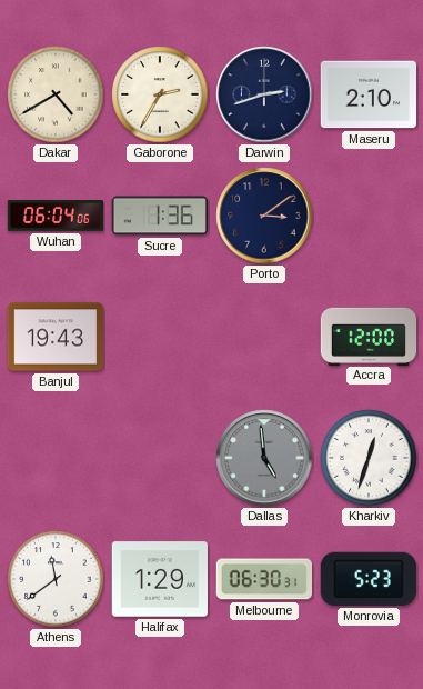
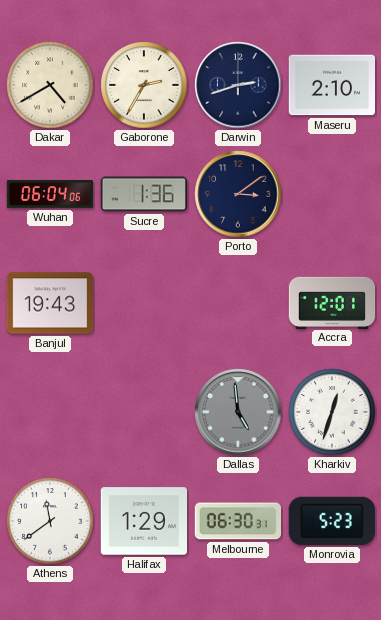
Accra: 12:00 -> 12:01
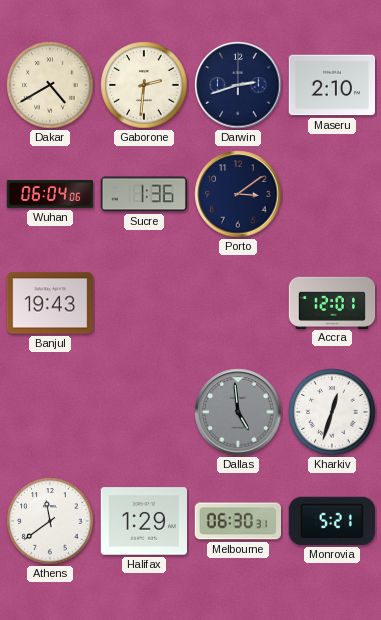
Gaborone: 2:35 -> 2:31
Monrovia: 5:23 -> 5:21
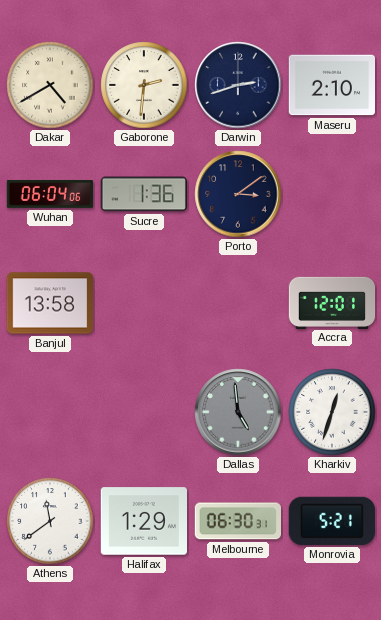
Banjul: 19:43 -> 13:58
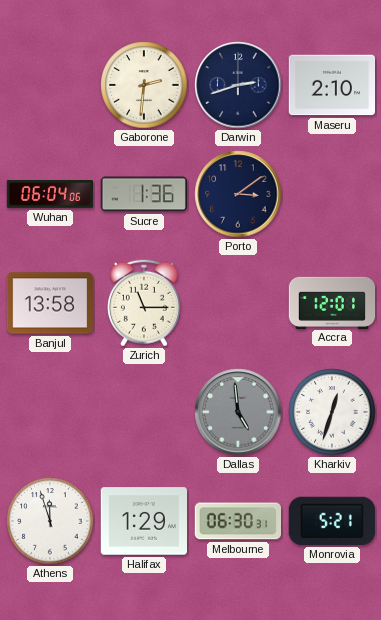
Dakar: 4:40 -> none
Zurich: none -> 11:15
Athens: 11:39 -> 11:57
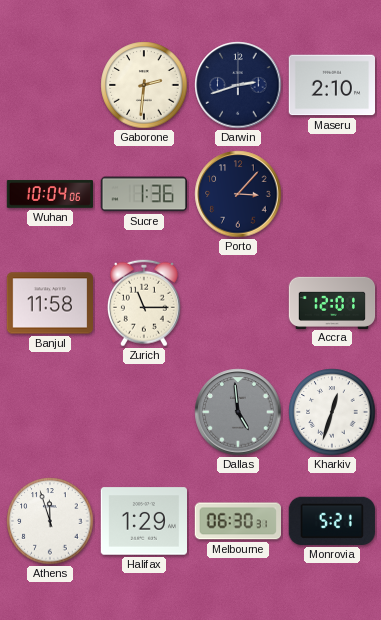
Wuhan: 06:04 -> 10:04
Porto: 3:09 -> 3:07
Banjul: 13:58 -> 11:58
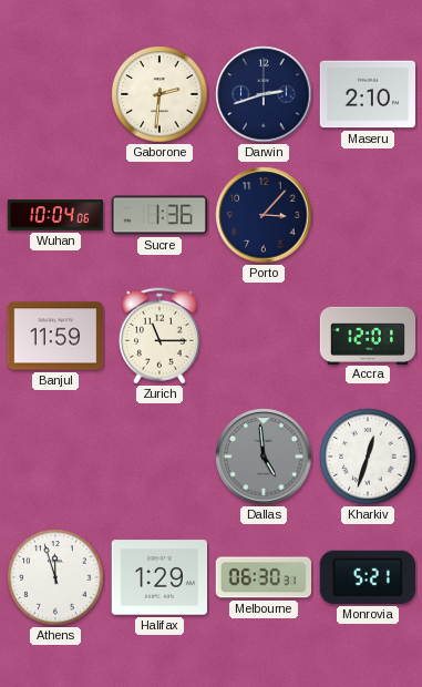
Banjul: 11:58 -> 11:59
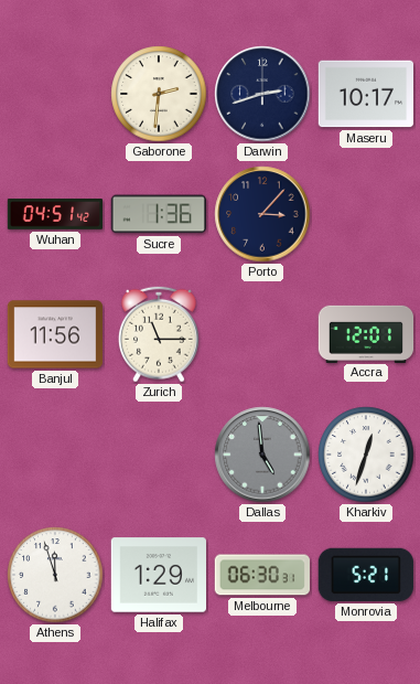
Maseru: 2:10 -> 10:17
Wuhan: 10:04 -> 04:51
Banjul: 11:59 -> 11:56
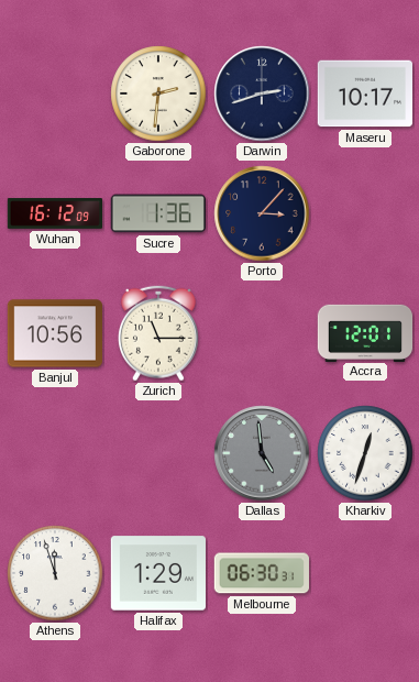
Wuhan: 04:51 -> 16:12
Banjul: 11:56 -> 10:56
Monrovia: 5:21 -> none
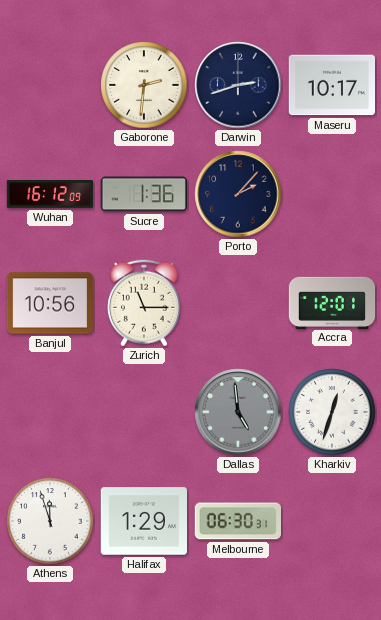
Porto: 3:07 -> 2:07
